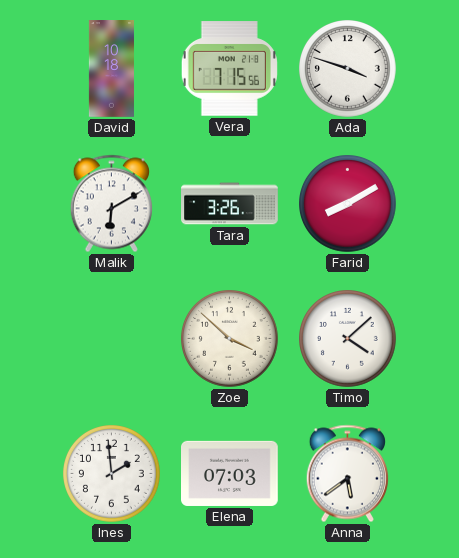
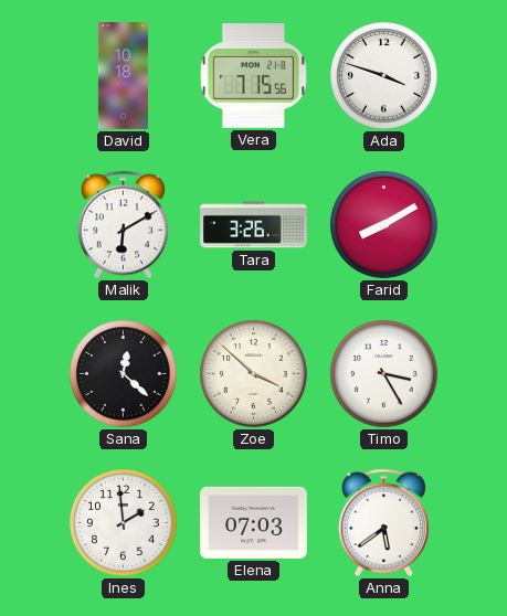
Sana: none -> 12:22
Timo: 4:08 -> 3:25
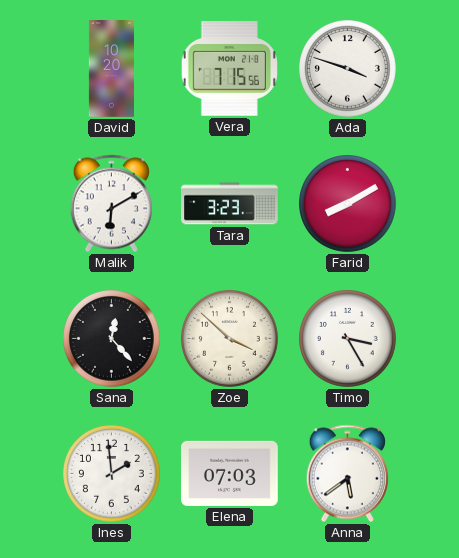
David: 10:18 -> 10:20
Tara: 3:26 -> 3:23
Sana: 12:22 -> 12:23
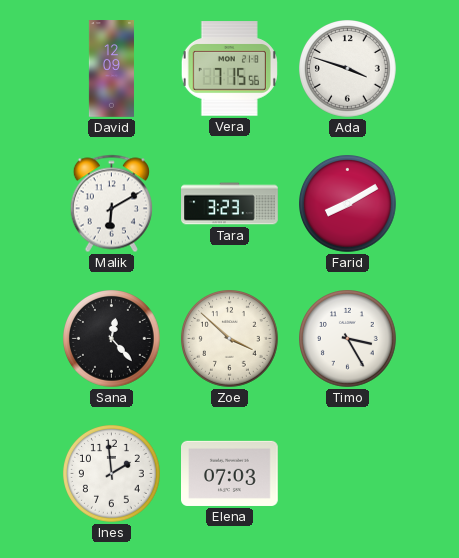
David: 10:20 -> 12:09
Anna: 5:39 -> none
